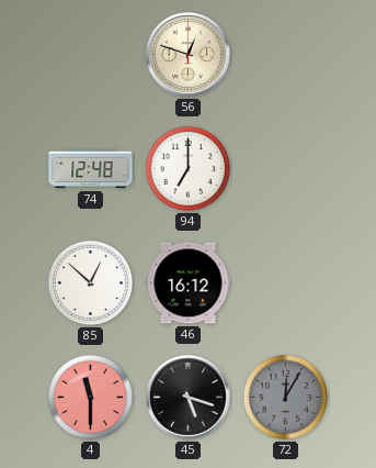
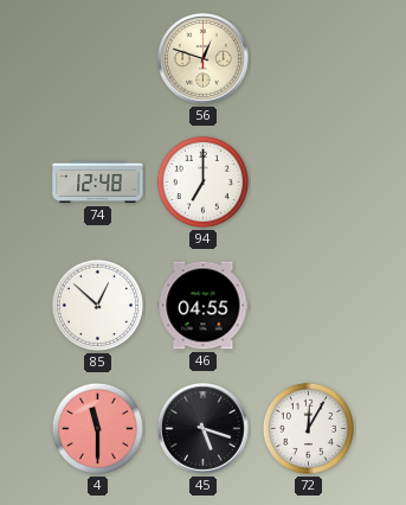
46: 16:12 -> 04:55
72 dial: grey -> white
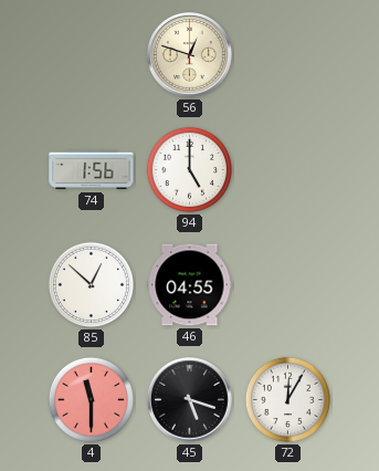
74: 12:48 -> 1:56
94: 7:00 -> 5:00
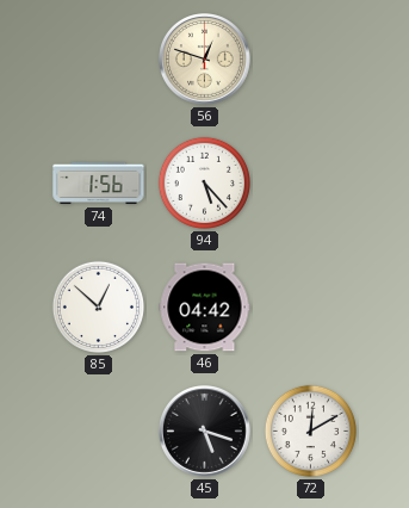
94: 5:00 -> 5:23
46: 04:55 -> 04:42
4: 11:30 -> none
72: 12:05 -> 12:10
